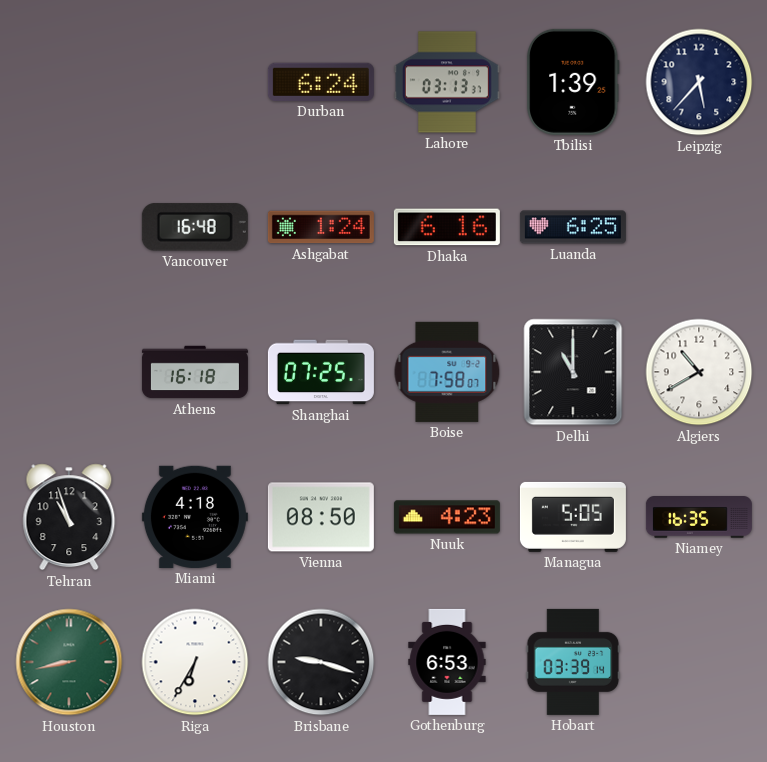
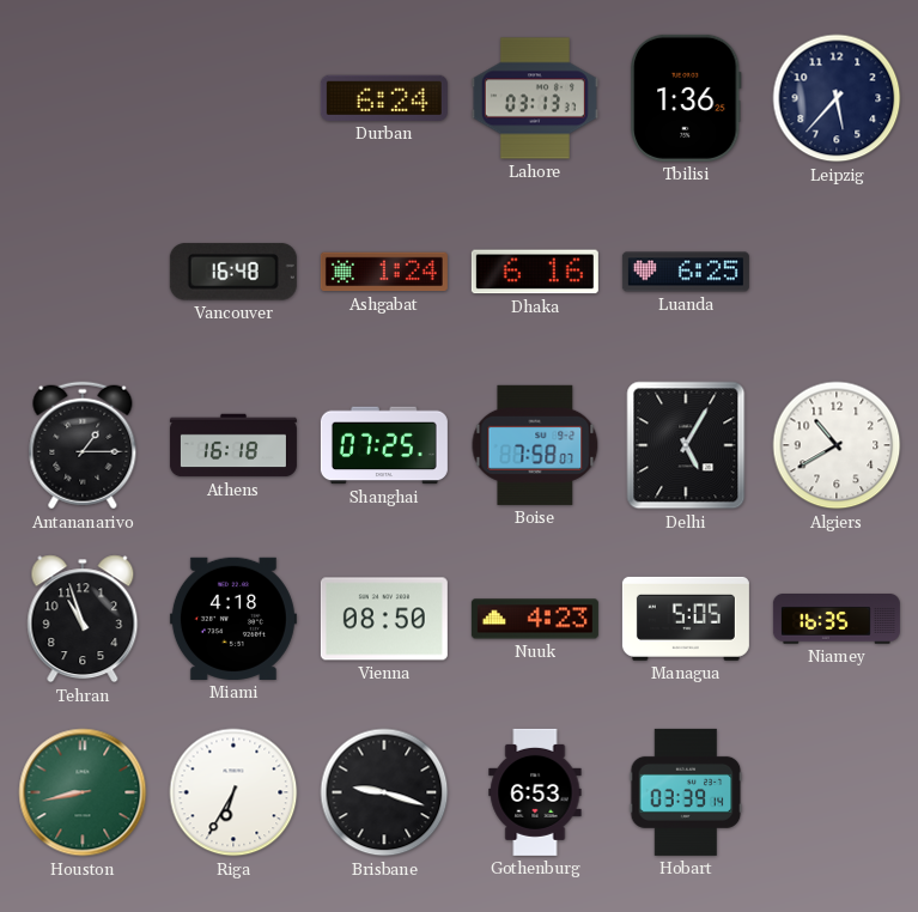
Tbilisi: 1:39 -> 1:36
Antananarivo: none -> 1:15
Delhi: 11:00 -> 5:05
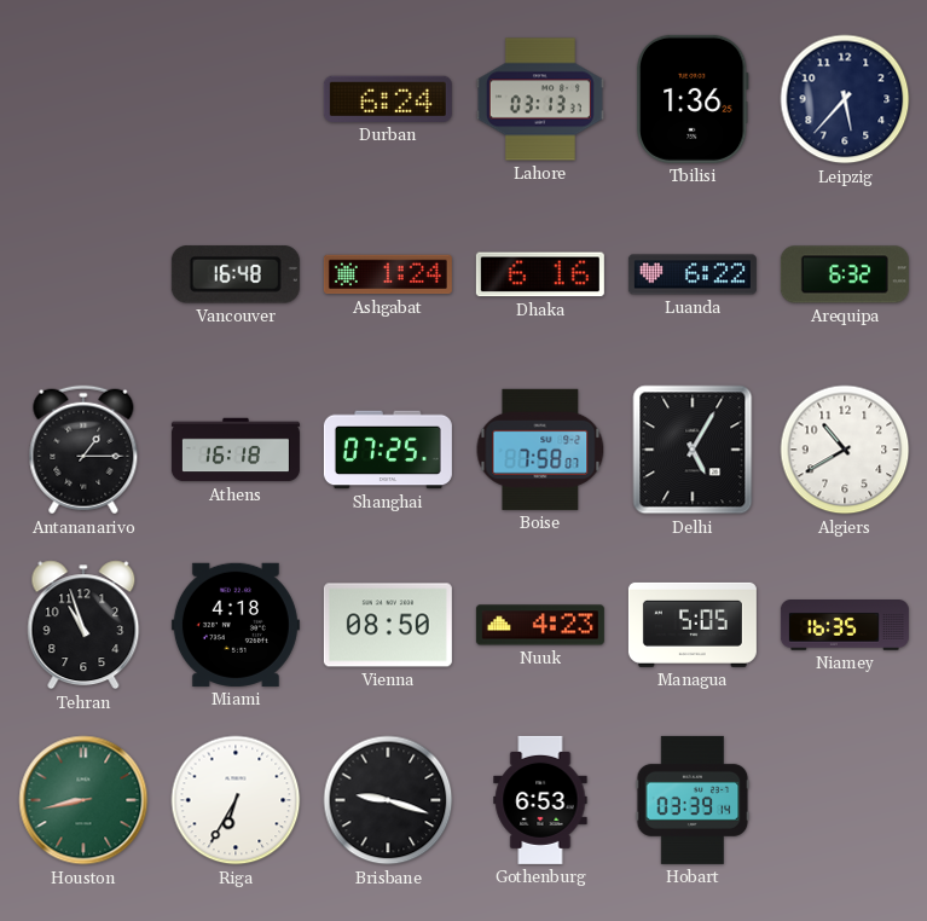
Luanda: 6:25 -> 6:22
Arequipa: none -> 6:32
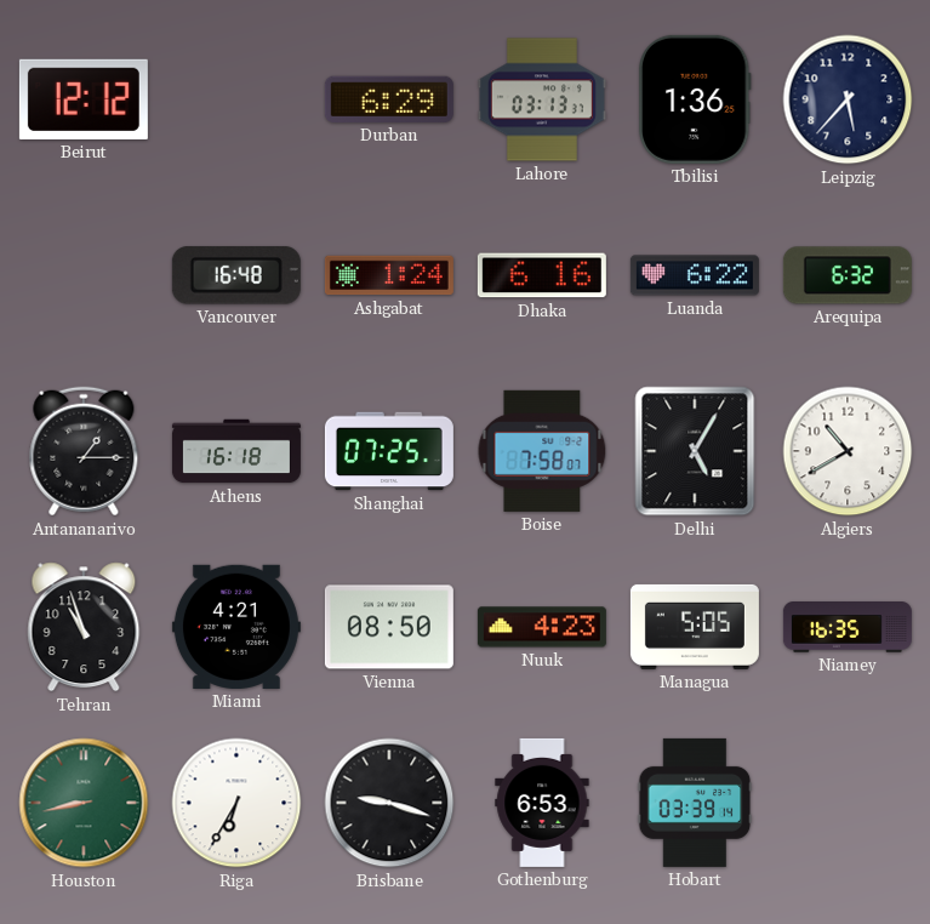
Beirut: none -> 12:12
Durban: 6:24 -> 6:29
Miami: 4:18 -> 4:21
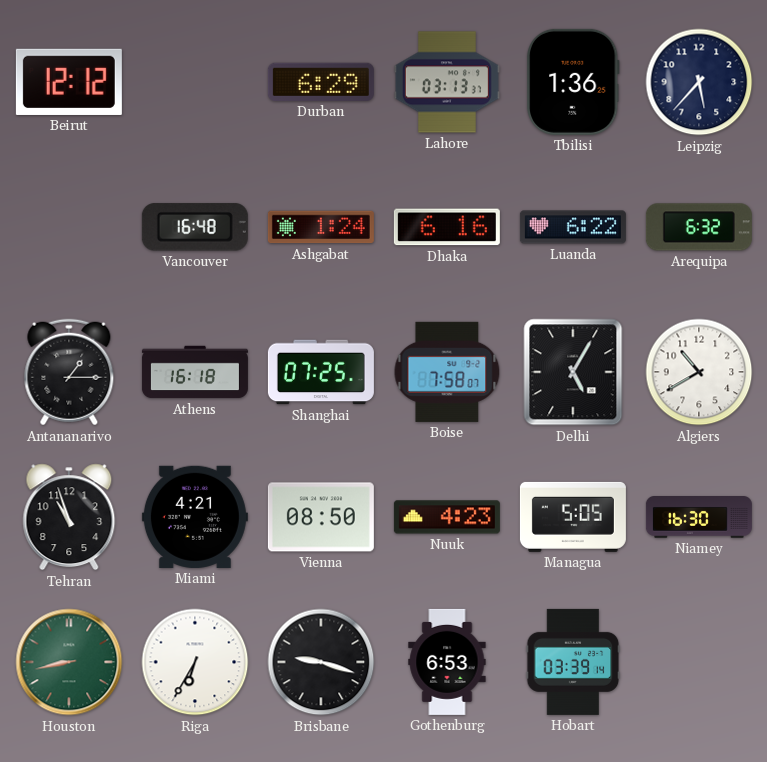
Niamey: 16:35 -> 16:30
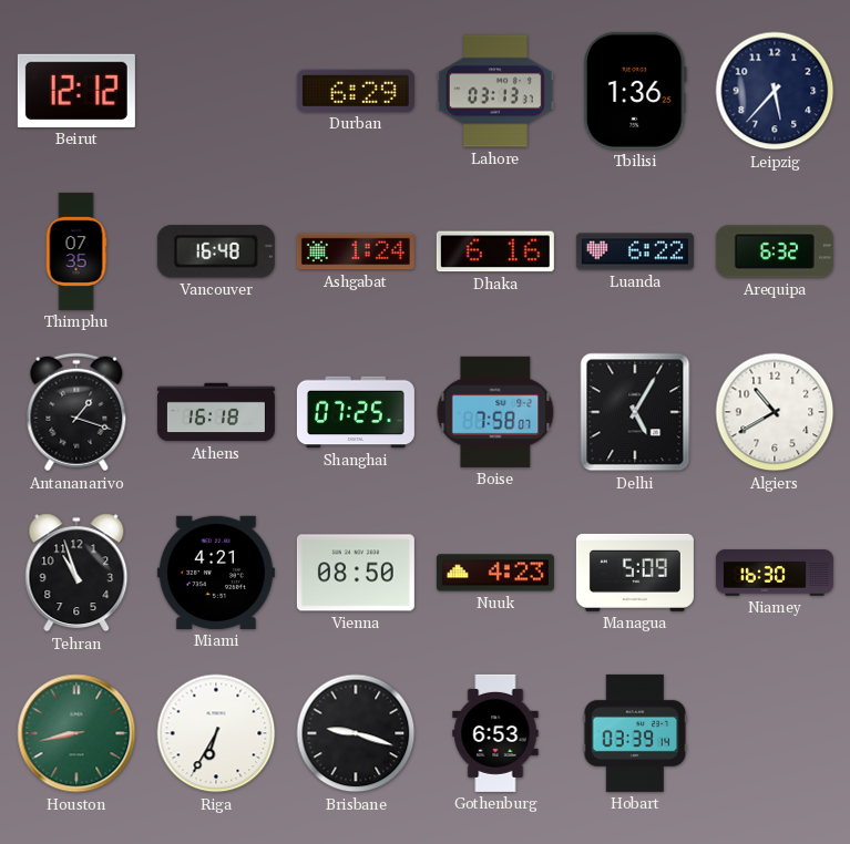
Thimphu: none -> 07:35
Antananarivo: 1:15 -> 1:18
Managua: 5:05 -> 5:09
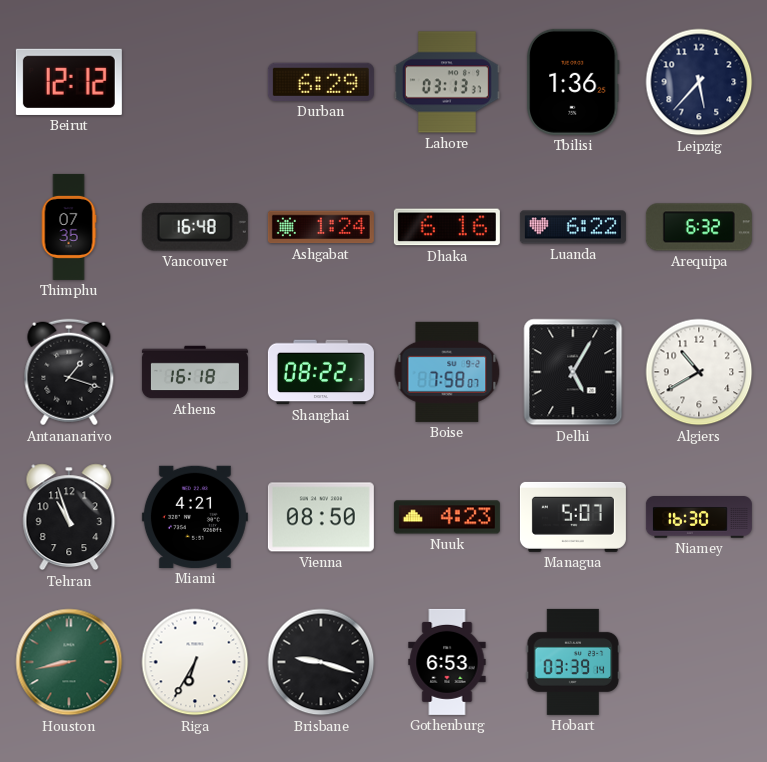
Shanghai: 07:25 -> 08:22
Managua: 5:09 -> 5:07
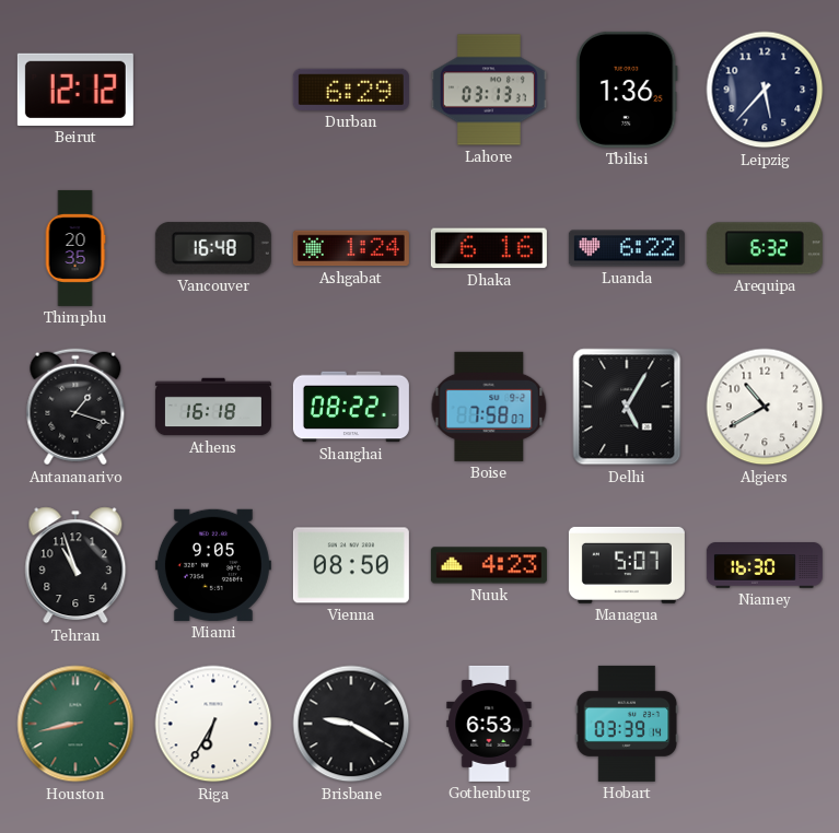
Thimphu: 07:35 -> 20:35
Miami: 4:21 -> 9:05
Brisbane: 9:18 -> 9:20
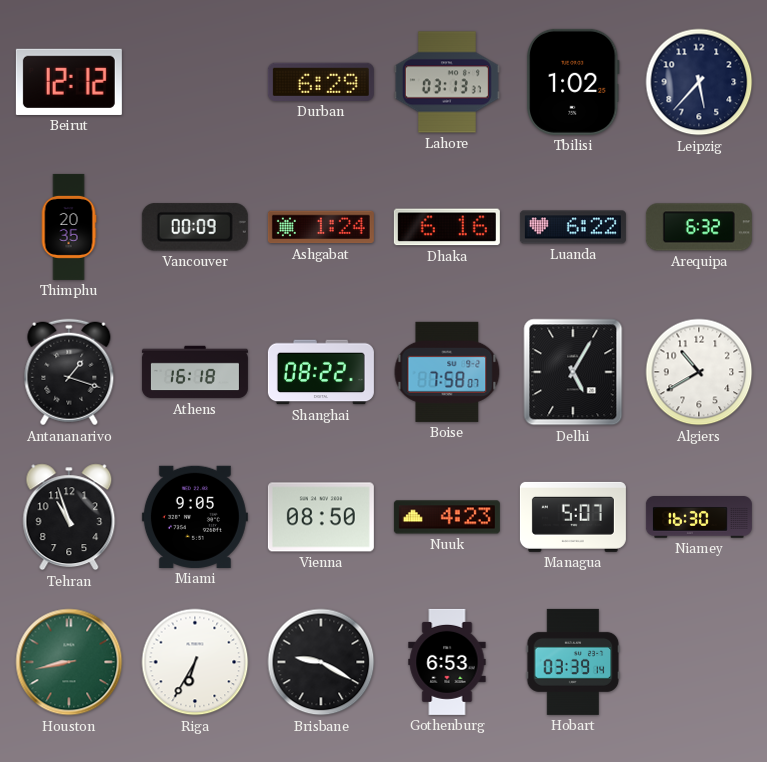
Tbilisi: 1:36 -> 1:02
Vancouver: 16:48 -> 00:09
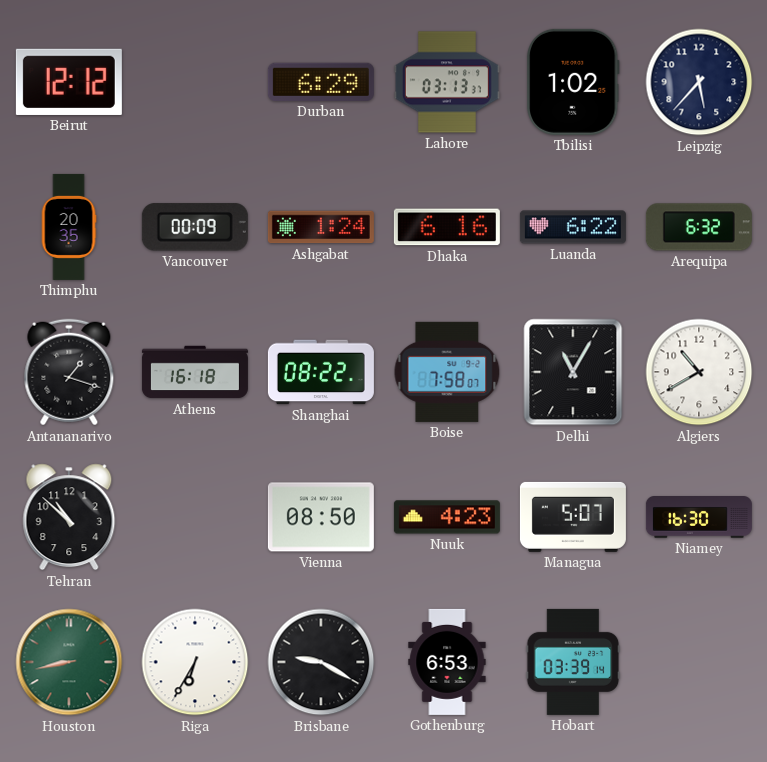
Delhi: 5:05 -> 11:05
Tehran: 10:57 -> 10:52
Miami: 9:05 -> none
